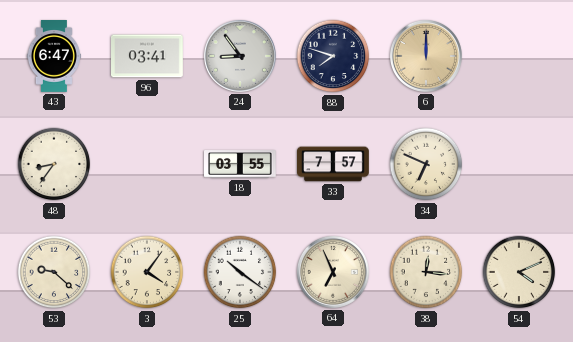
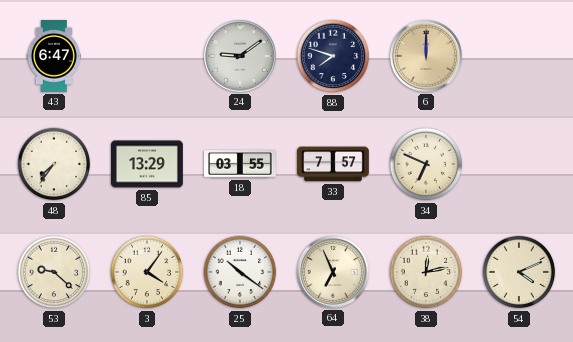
96: 03:41 -> none
24: 8:54 -> 9:09
48: 8:36 -> 7:36
85: none -> 13:29
38: 12:16 -> 12:13
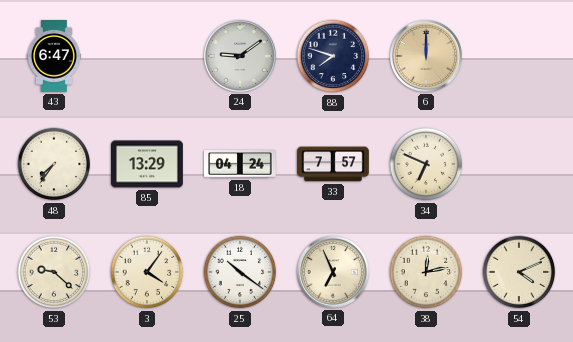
18: 03:55 -> 04:24
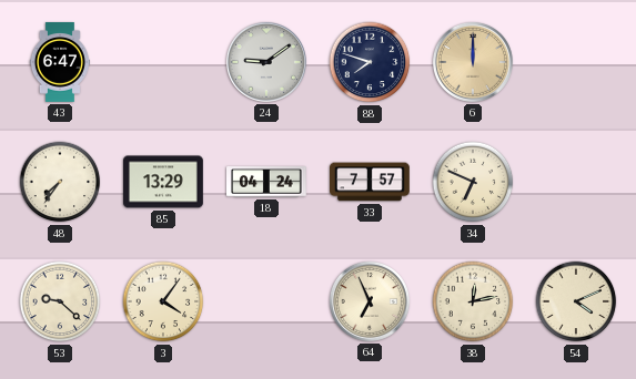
25: 10:21 -> none
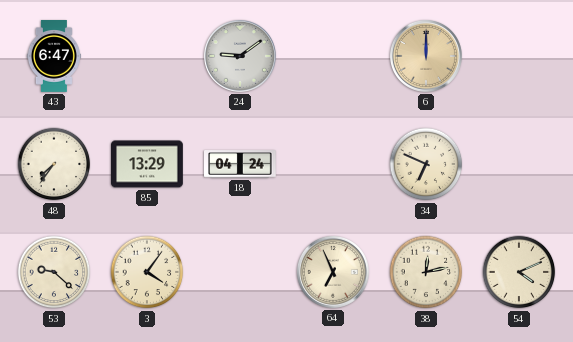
88: 7:48 -> none
33: 7:57 -> none
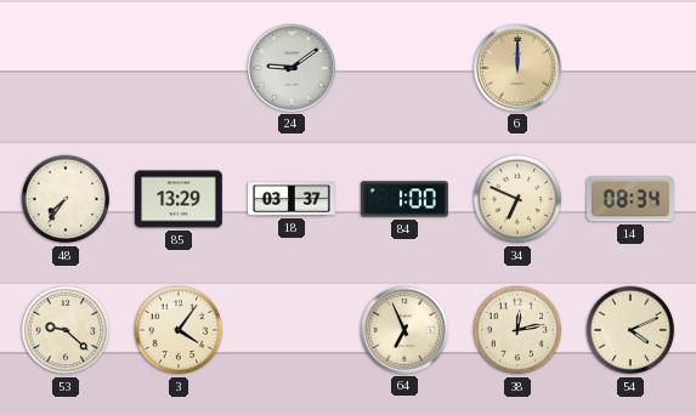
43: 6:47 -> none
18: 04:24 -> 03:37
84: none -> 1:00
14: none -> 08:34
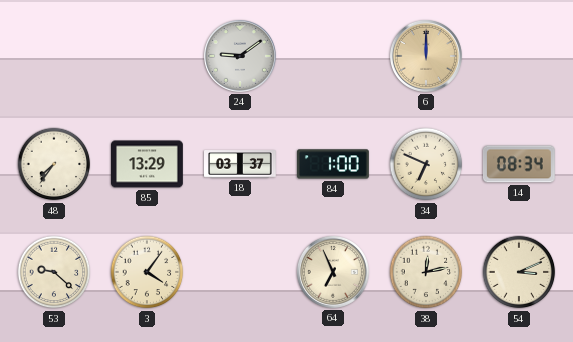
54: 4:11 -> 3:11
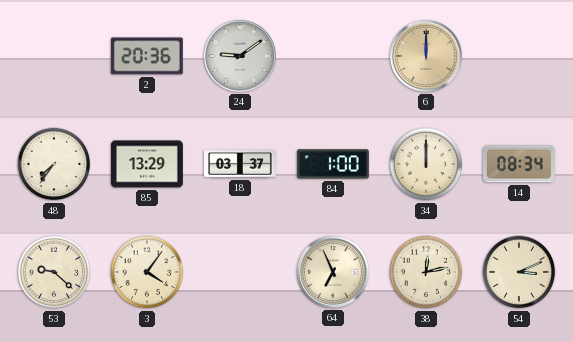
2: none -> 20:36
34: 6:49 -> 12:00
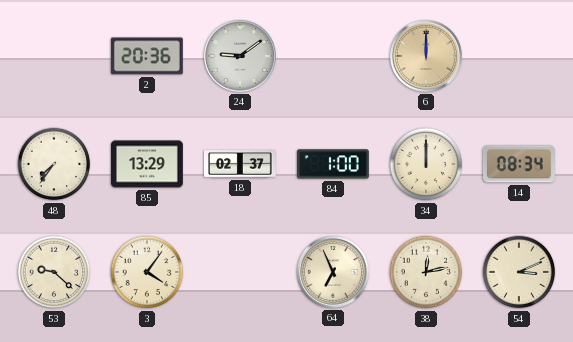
18: 03:37 -> 02:37
